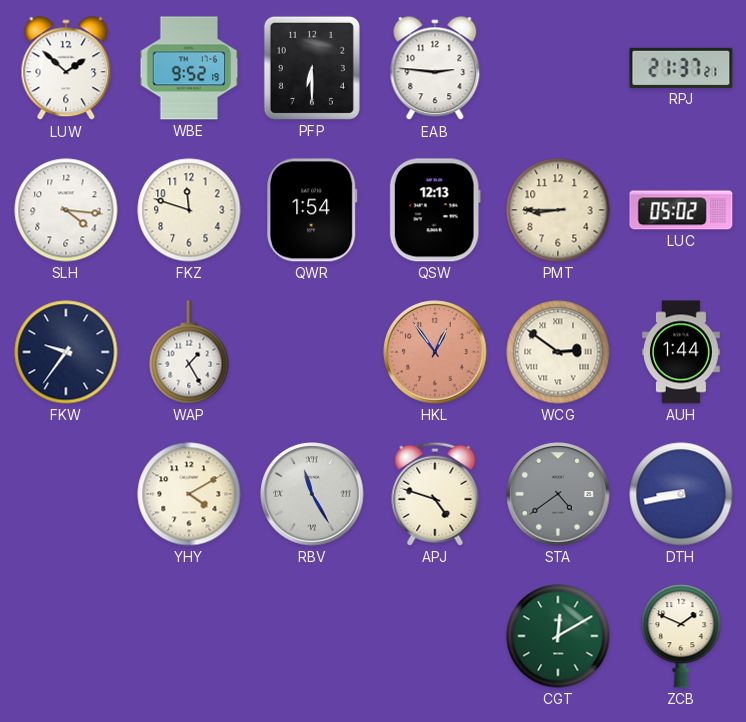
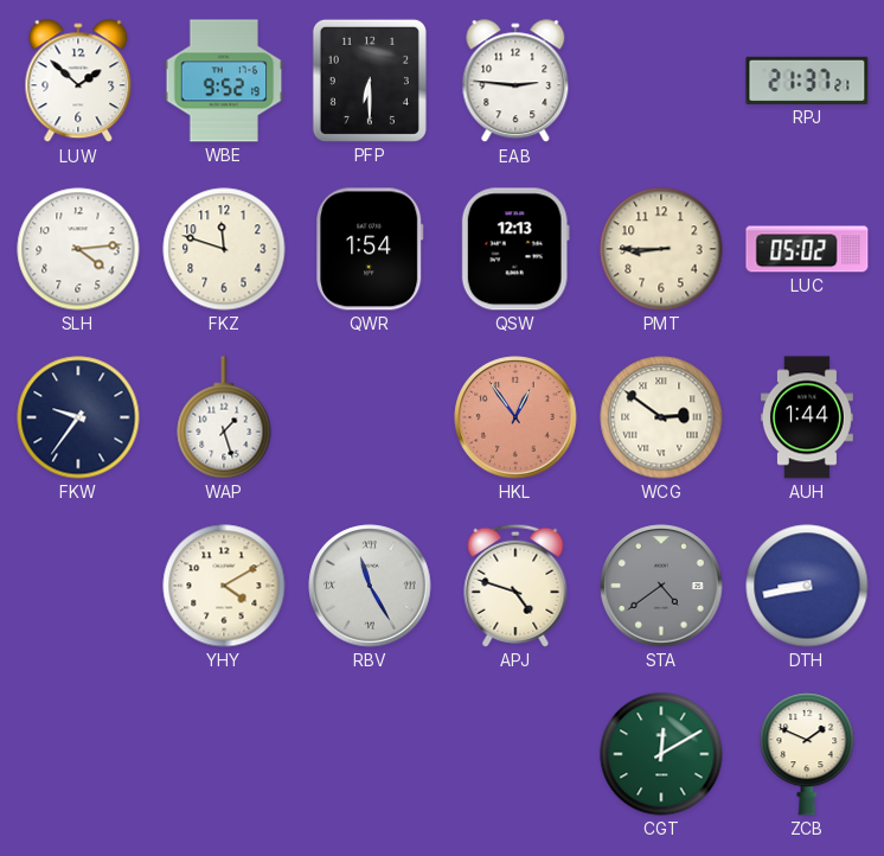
SLH: 4:16 -> 4:14
WAP: 1:25 -> 1:27
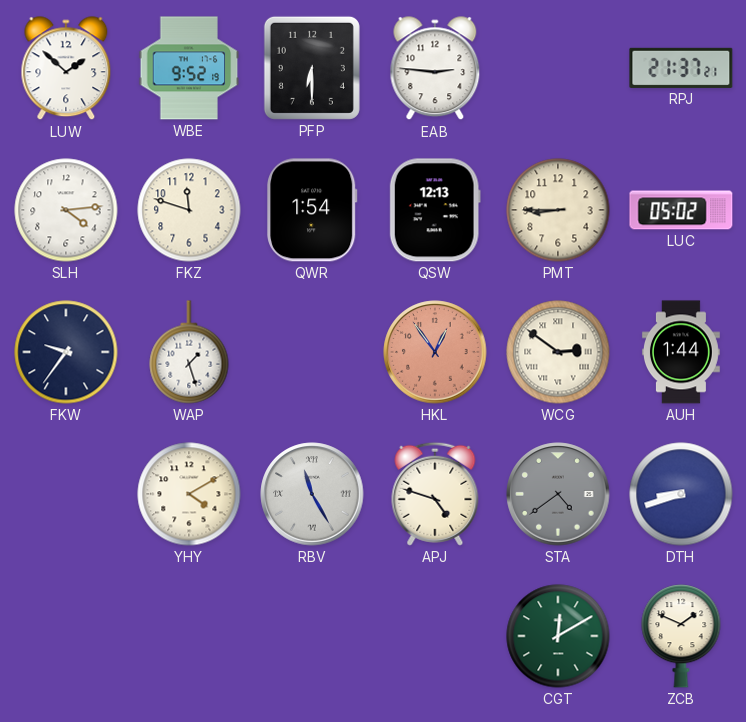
DTH: 8:43 -> 8:42
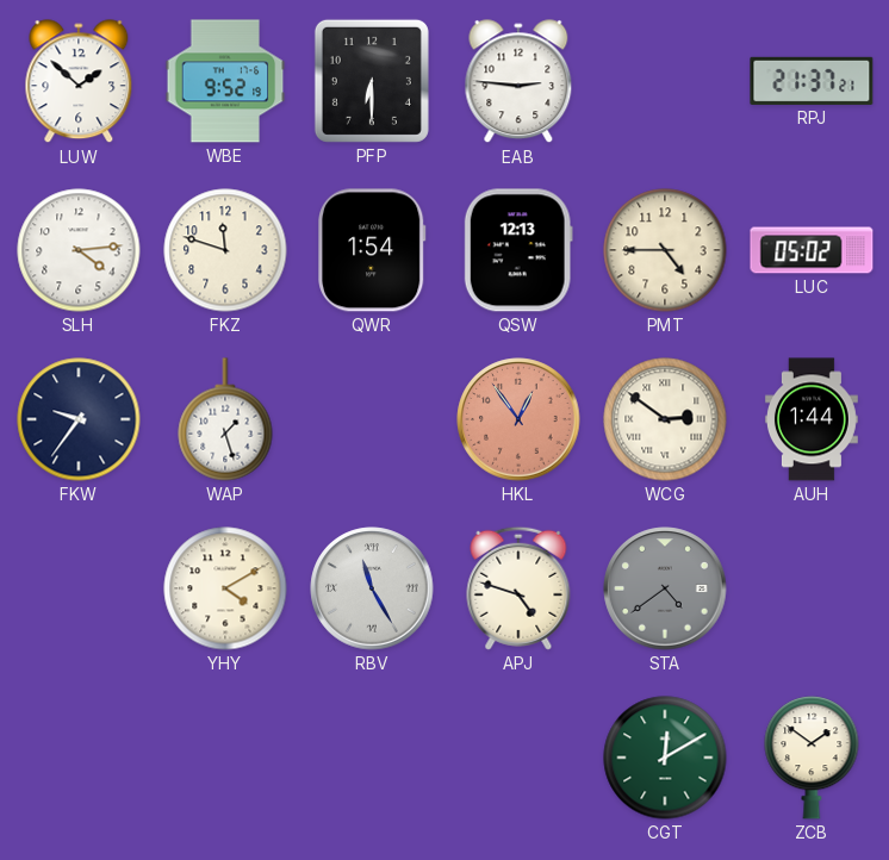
PMT: 8:45 -> 4:45
DTH: 8:42 -> none
ZCB: 1:49 -> 1:51
